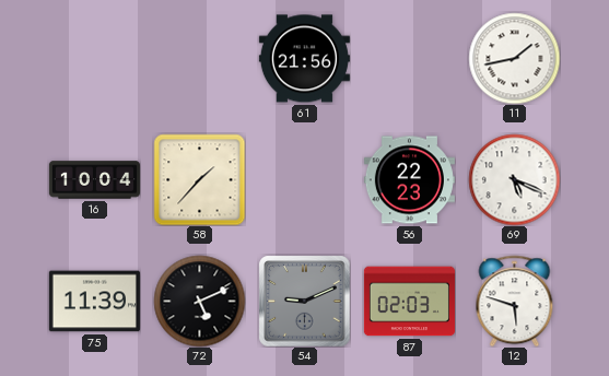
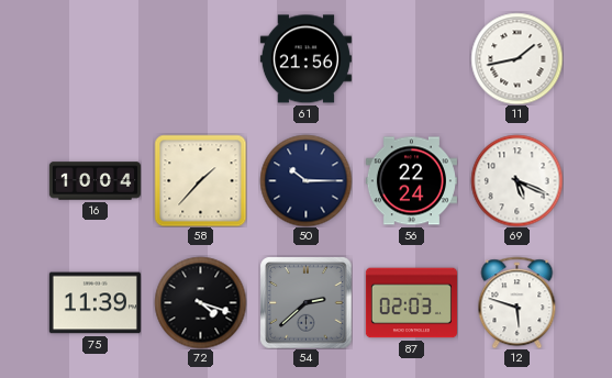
50: none -> 10:15
56: 22:23 -> 22:24
72: 5:11 -> 4:18
54: 9:11 -> 2:38
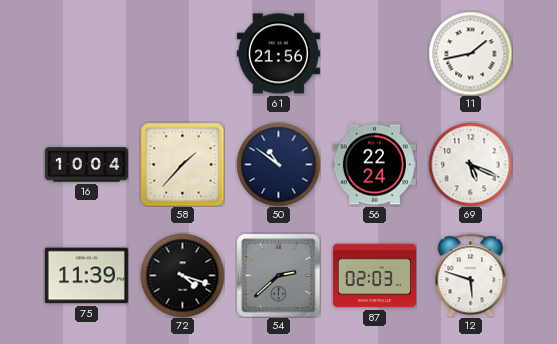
50: 10:15 -> 10:51
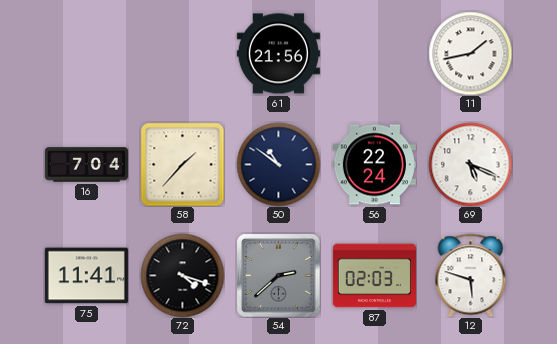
16: 10:04 -> 7:04
75: 11:39 -> 11:41
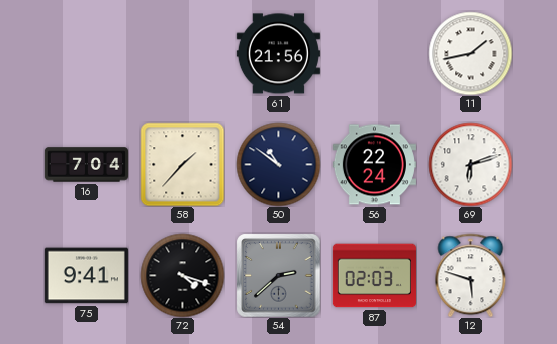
69: 5:19 -> 6:12
75: 11:41 -> 9:41
